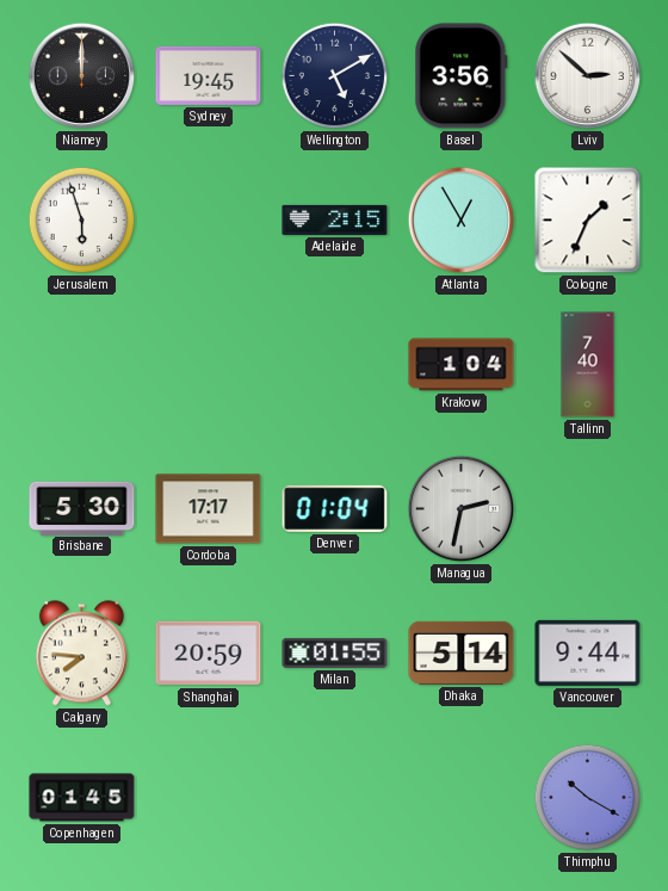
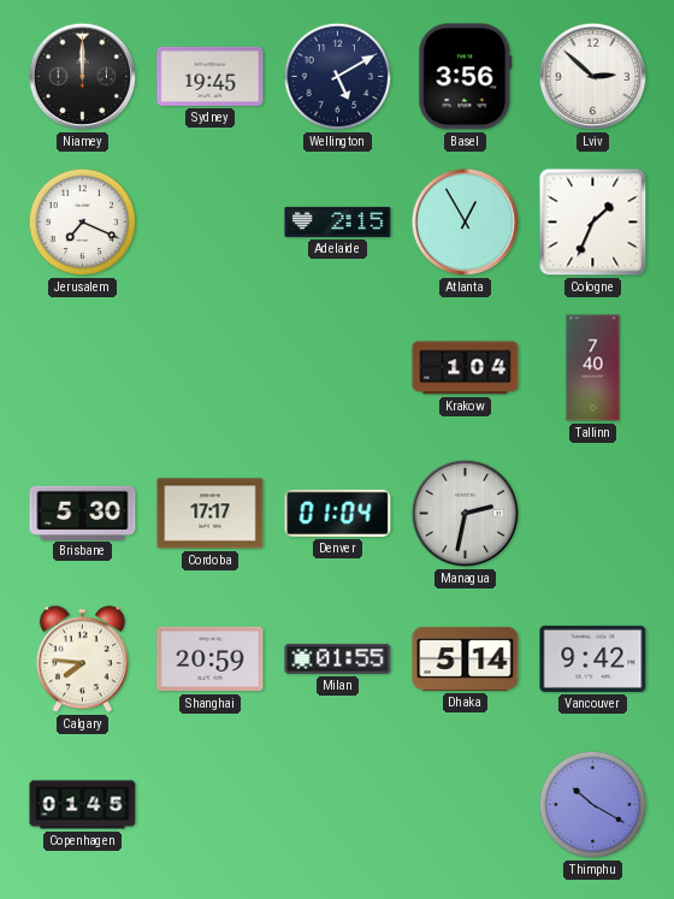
Jerusalem: 5:57 -> 7:19
Vancouver: 9:44 -> 9:42
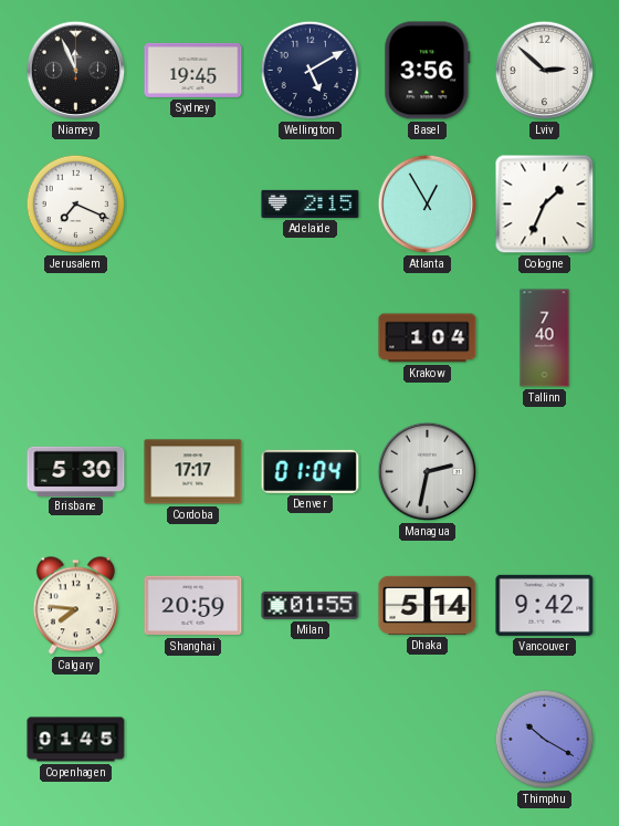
Niamey: 12:00 -> 11:56
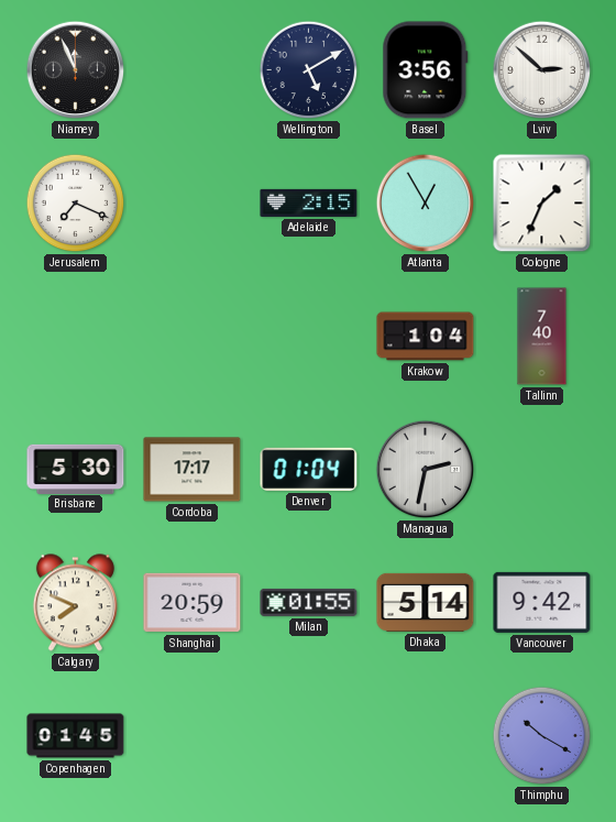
Sydney: 19:45 -> none
Calgary: 7:46 -> 7:49
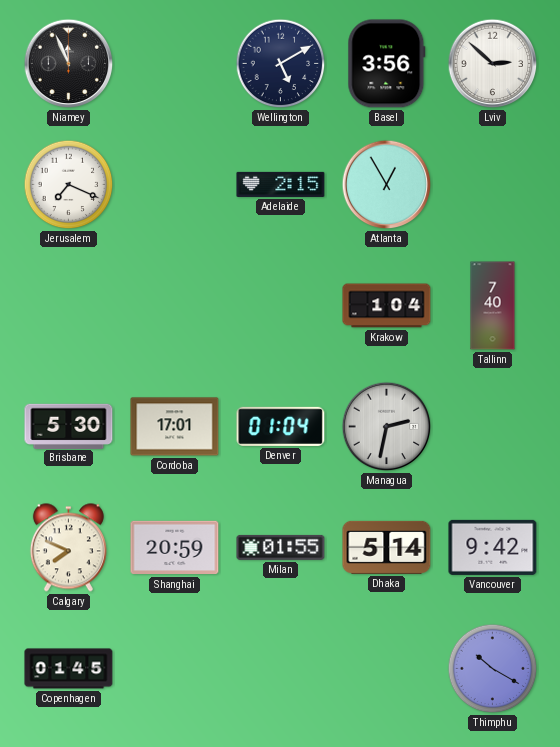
Cologne: 1:34 -> none
Cordoba: 17:17 -> 17:01
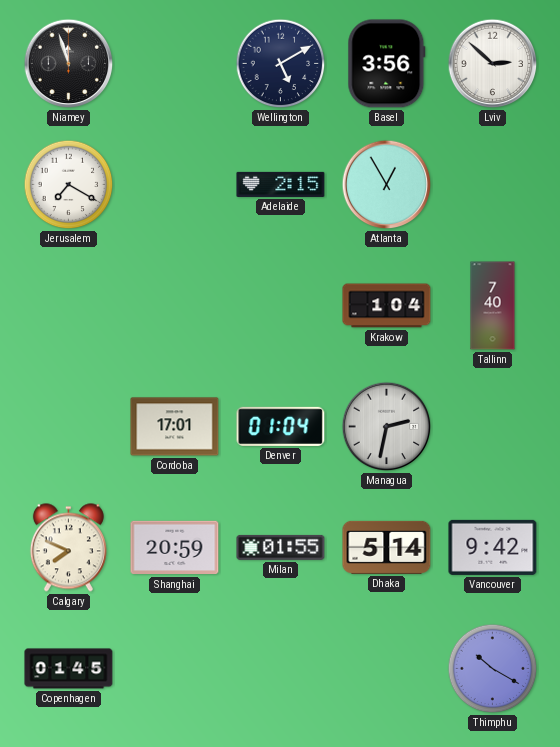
Niamey: 11:56 -> 11:57
Jerusalem: 7:19 -> 7:20
Brisbane: 5:30 -> none
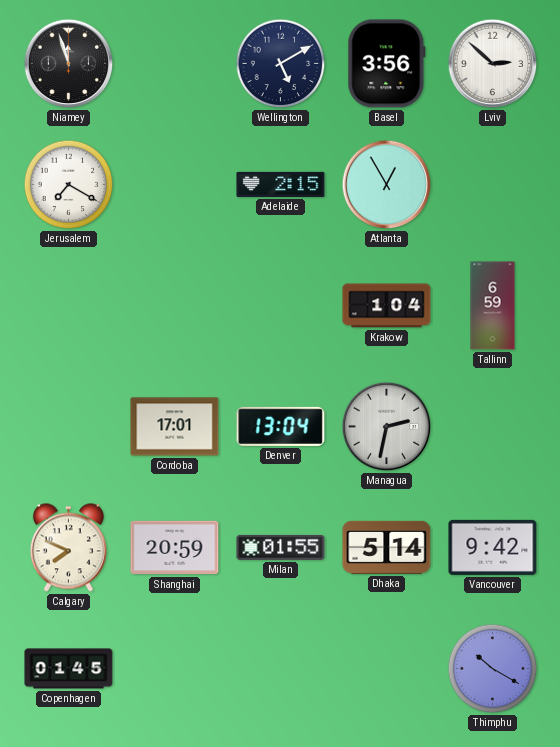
Tallinn: 7:40 -> 6:59
Denver: 01:04 -> 13:04
